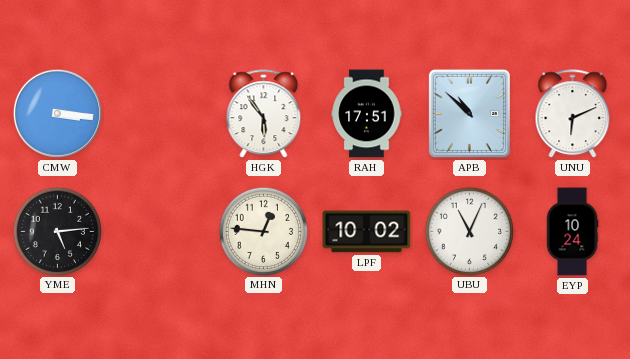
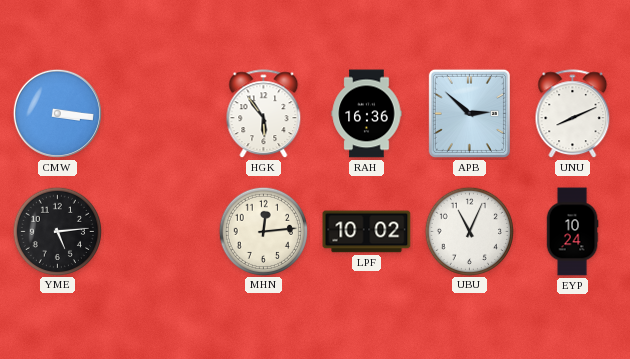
RAH: 17:51 -> 16:36
APB: 10:52 -> 2:52
UNU: 6:11 -> 8:11
MHN: 12:46 -> 12:14
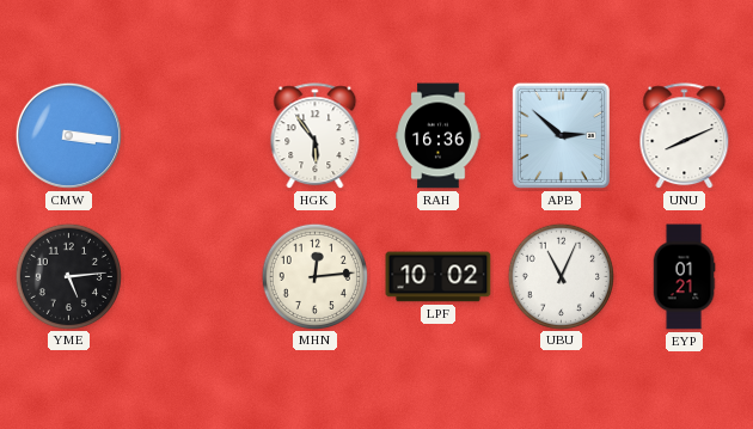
EYP: 10:24 -> 01:21
